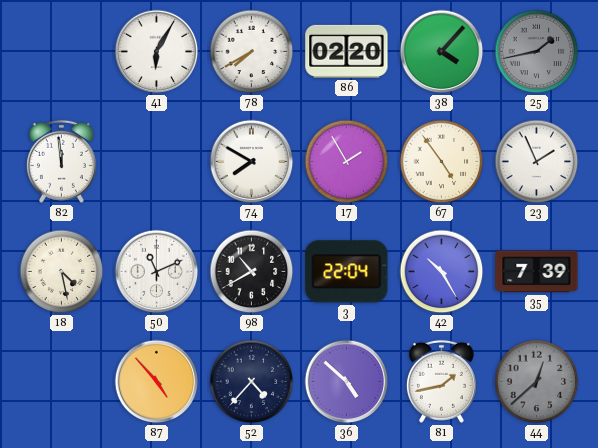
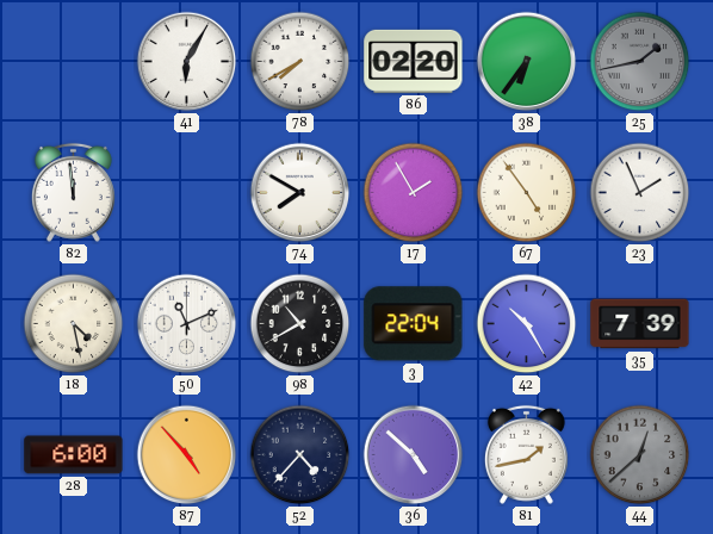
38: 4:07 -> 6:36
28: none -> 6:00
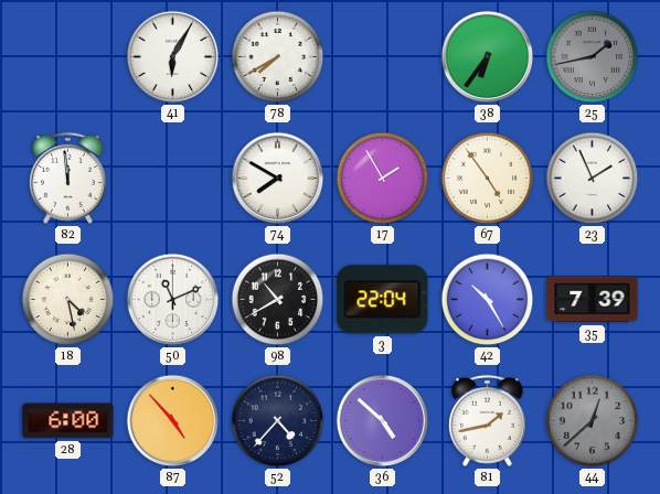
86: 02:20 -> none
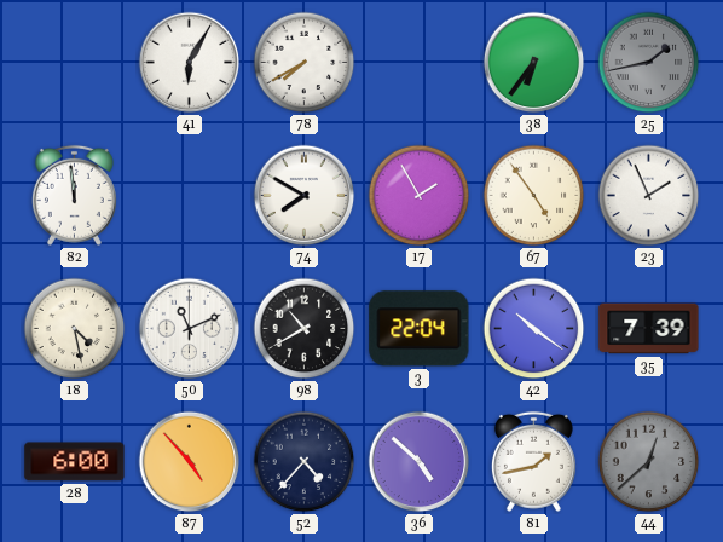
42: 10:25 -> 10:21
